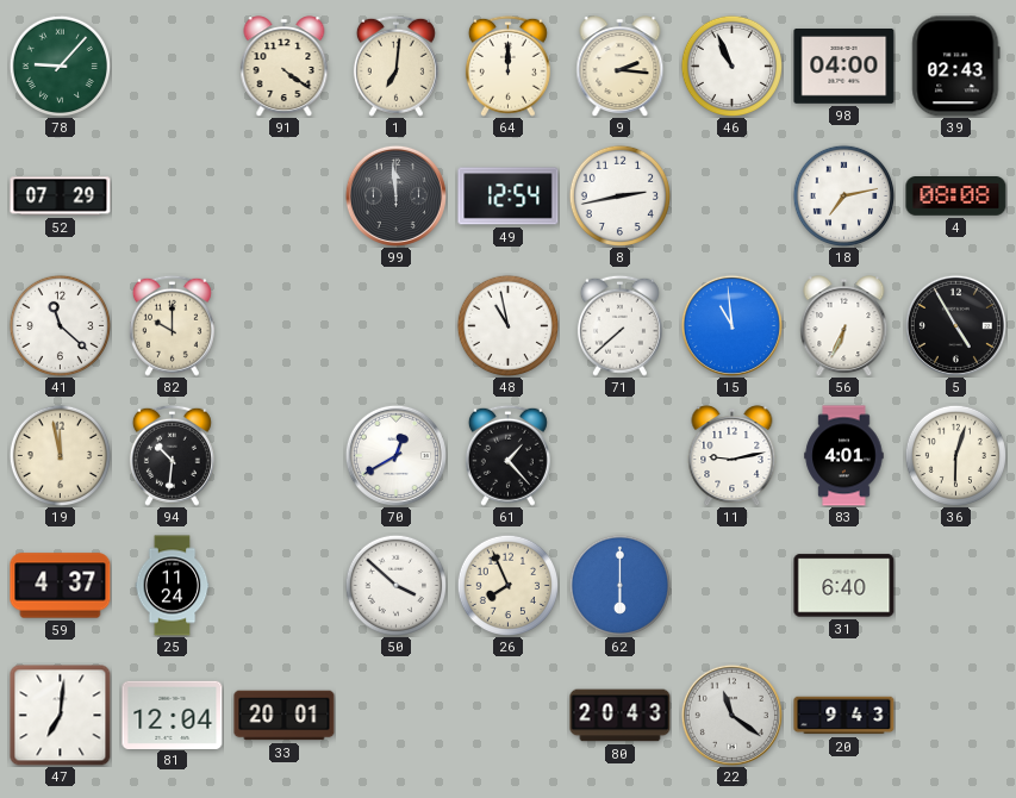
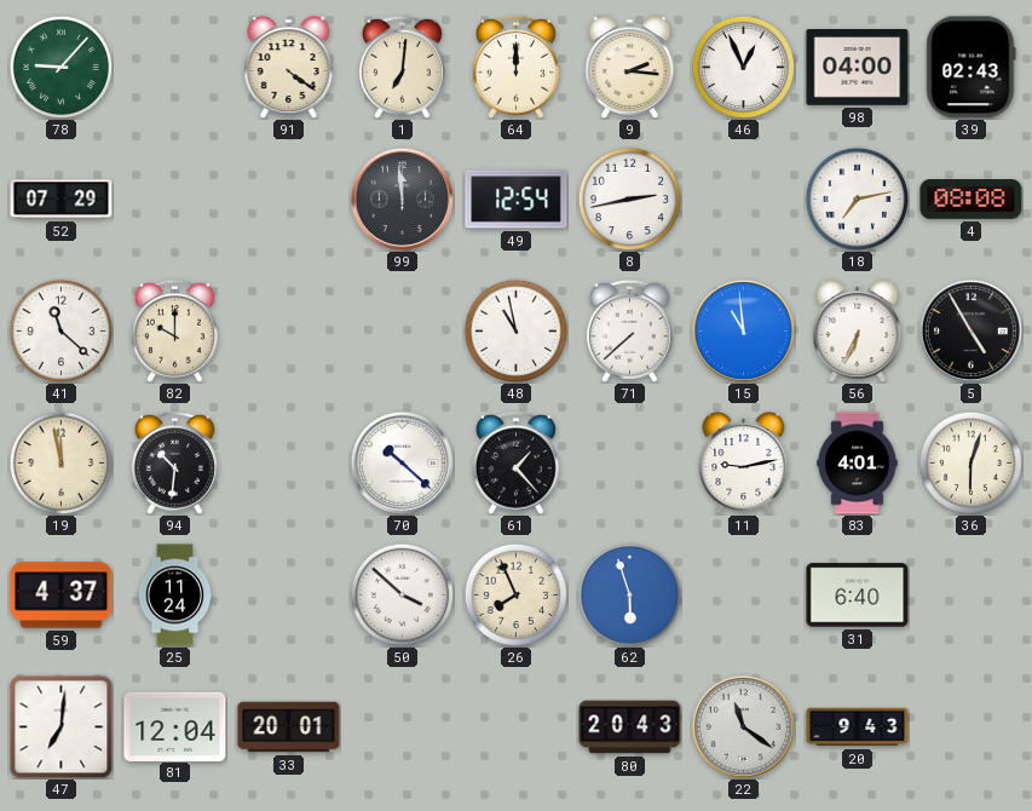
46: 10:56 -> 12:56
70: 12:40 -> 10:22
62: 6:00 -> 5:57
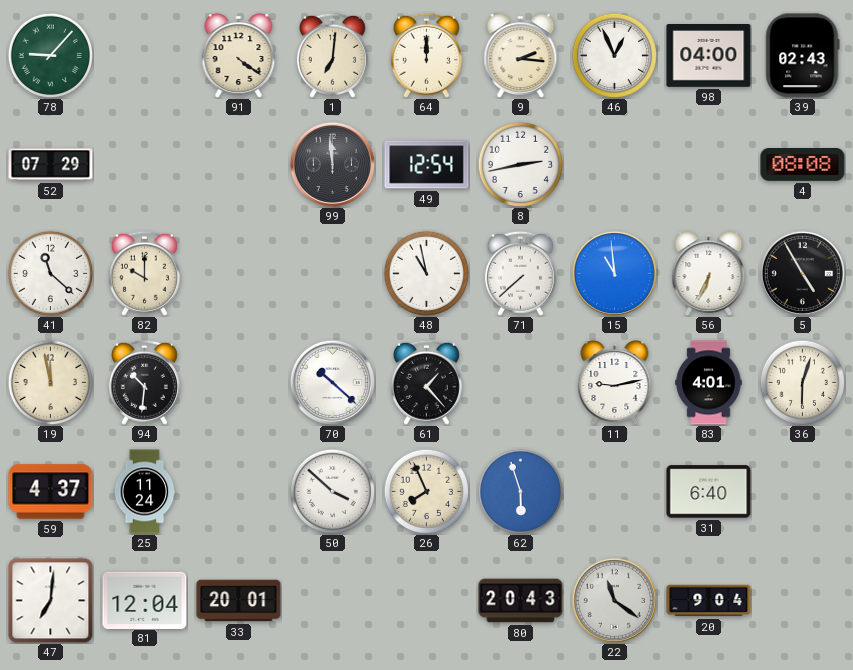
18: 7:13 -> none
20: 9:43 -> 9:04
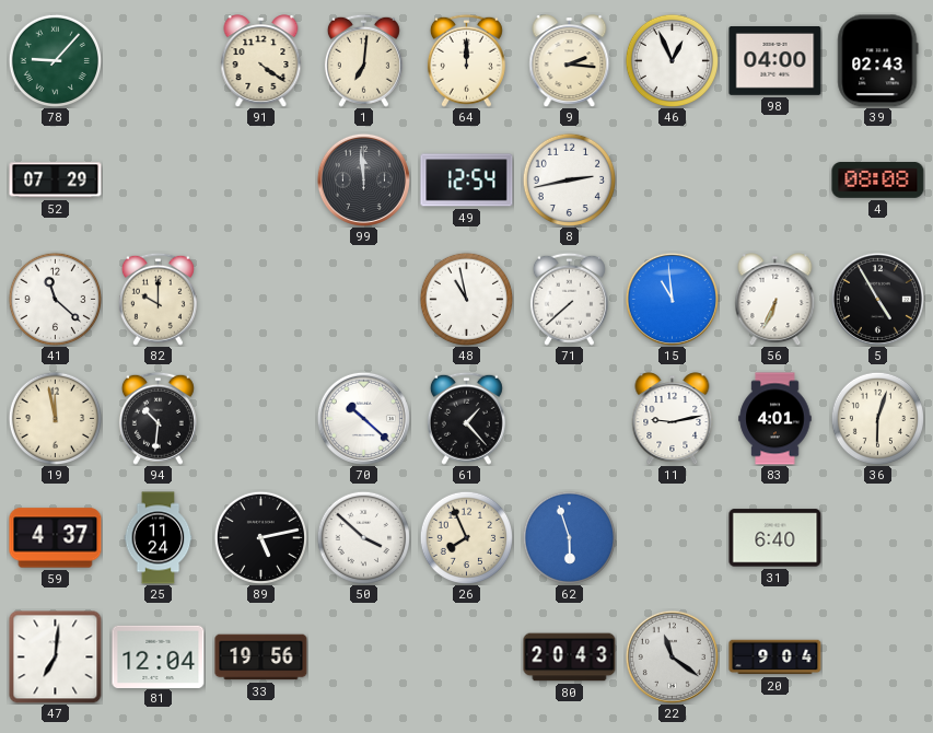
89: none -> 5:13
33: 20:01 -> 19:56
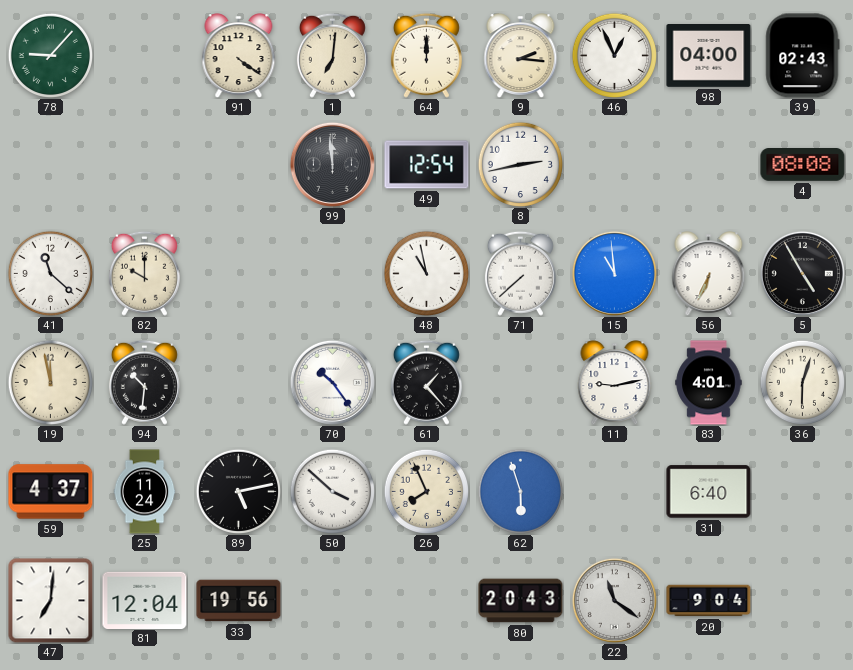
52: 07:29 -> none
70: 10:22 -> 10:24
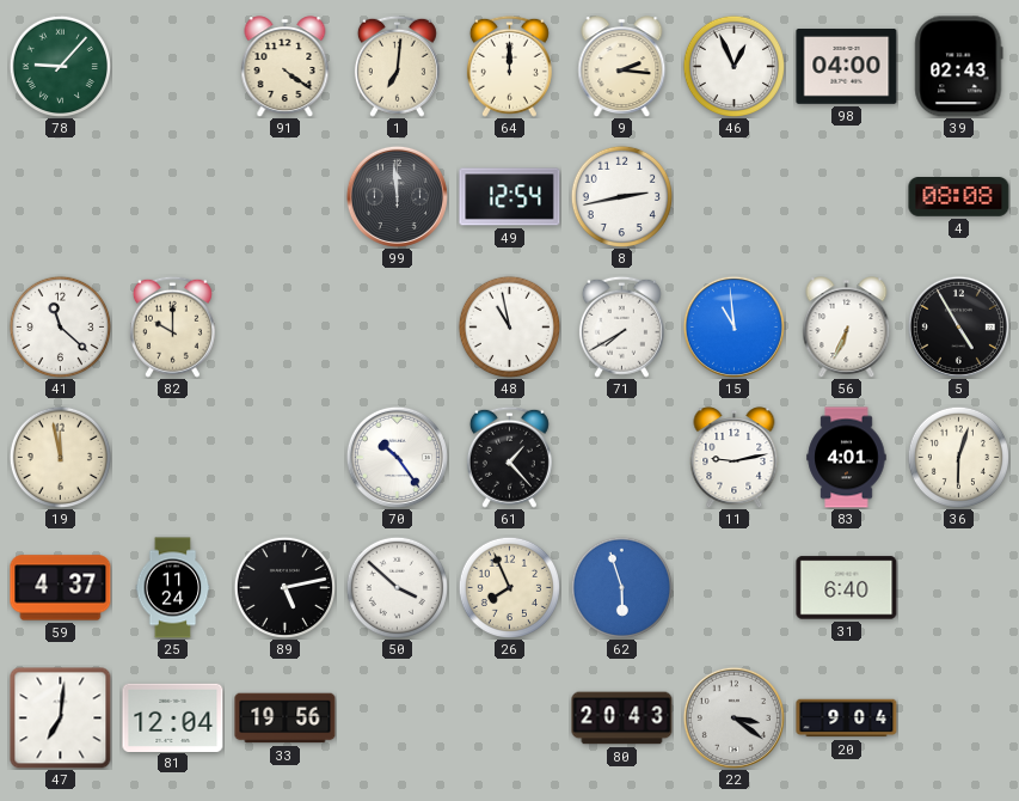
71: 7:38 -> 7:40
94: 10:31 -> none
22: 11:21 -> 3:21
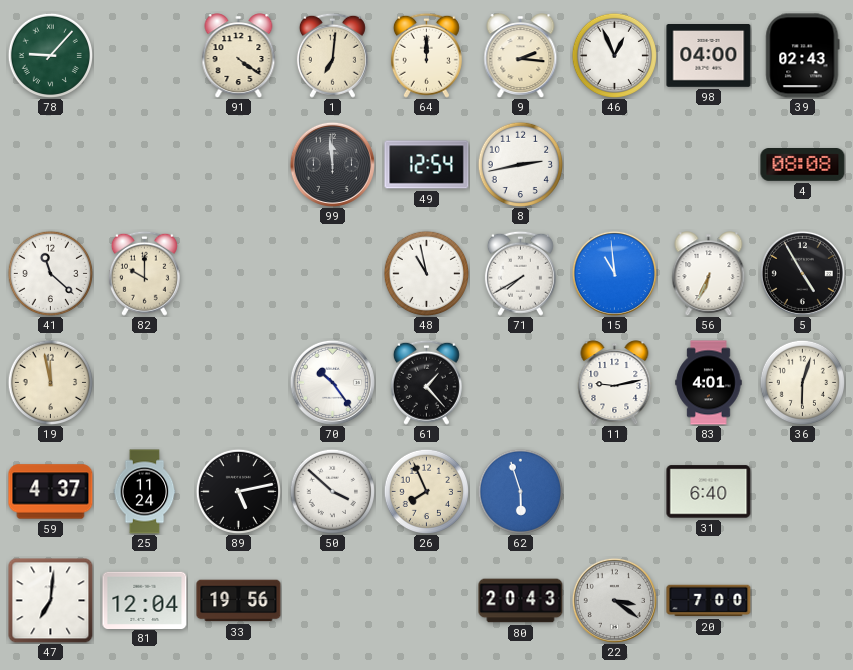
20: 9:04 -> 7:00
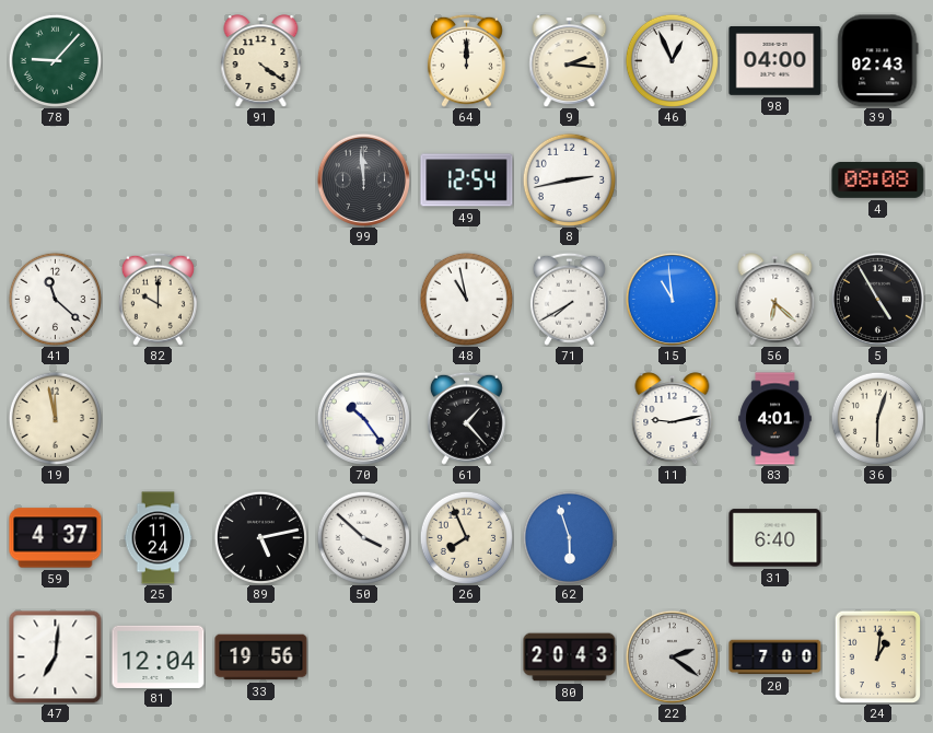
1: 7:01 -> none
56: 6:34 -> 6:22
22: 3:21 -> 2:21
24: none -> 1:01
